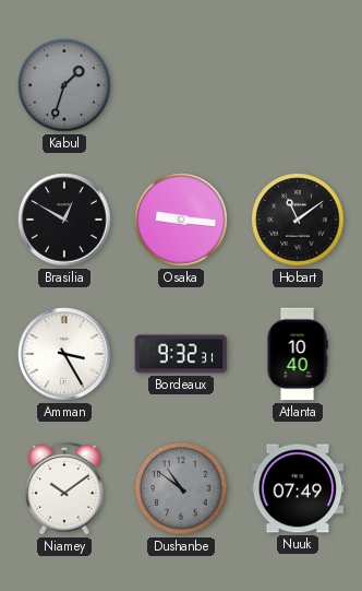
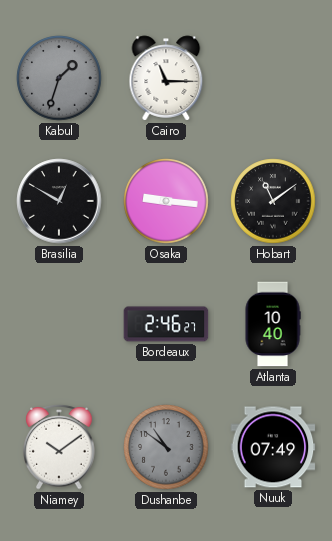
Cairo: none -> 11:15
Amman: 3:25 -> none
Bordeaux: 9:32 -> 2:46
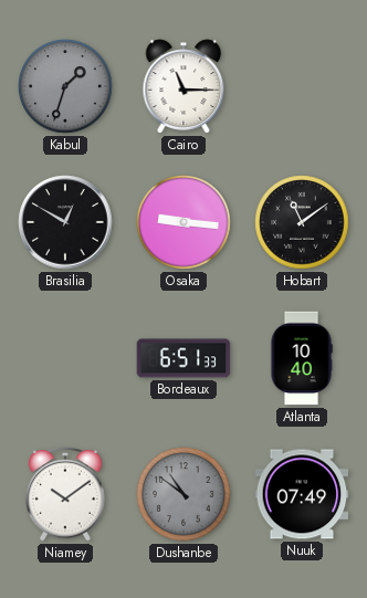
Bordeaux: 2:46 -> 6:51
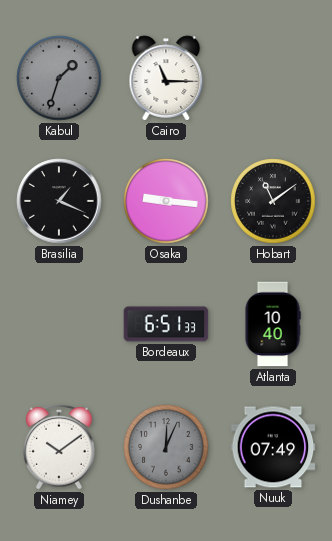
Brasilia: 12:50 -> 1:19
Dushanbe: 10:51 -> 12:04
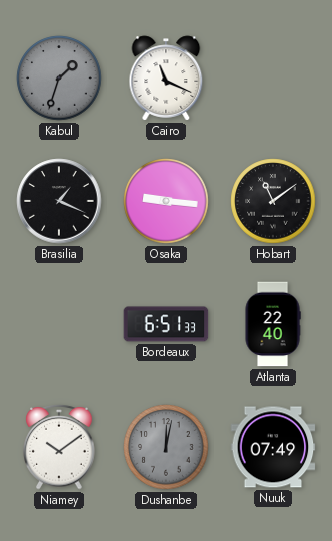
Cairo: 11:15 -> 11:19
Atlanta: 10:40 -> 22:40
Dushanbe: 12:04 -> 12:02
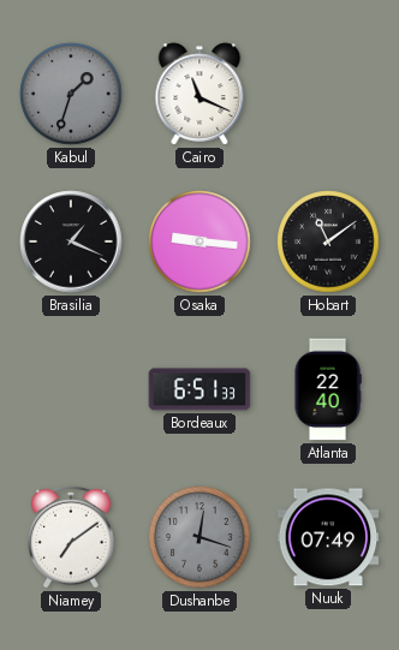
Niamey: 10:09 -> 7:09
Dushanbe: 12:02 -> 12:18
